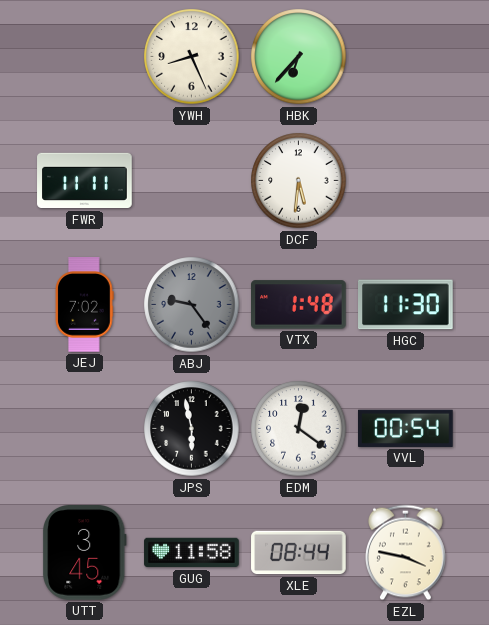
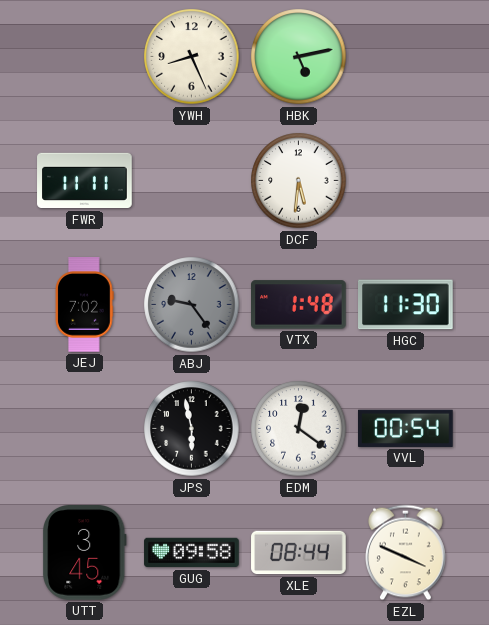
HBK: 6:37 -> 5:13
GUG: 11:58 -> 09:58
EZL: 3:47 -> 3:49
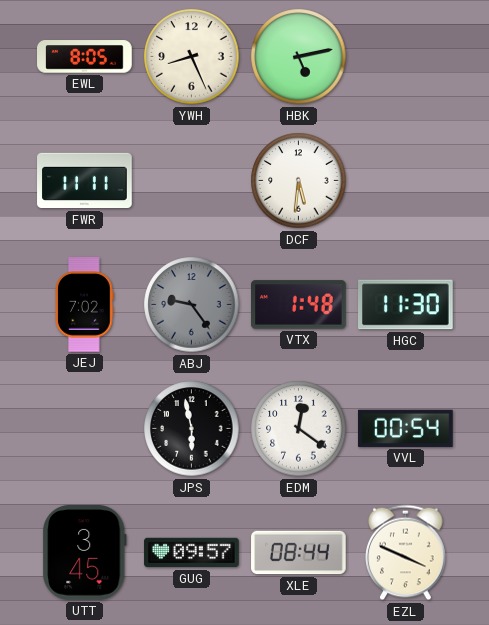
EWL: none -> 8:05
GUG: 09:58 -> 09:57
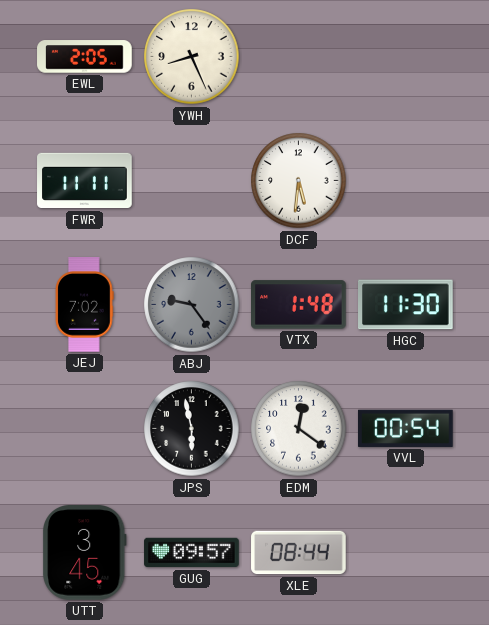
EWL: 8:05 -> 2:05
HBK: 5:13 -> none
EZL: 3:49 -> none
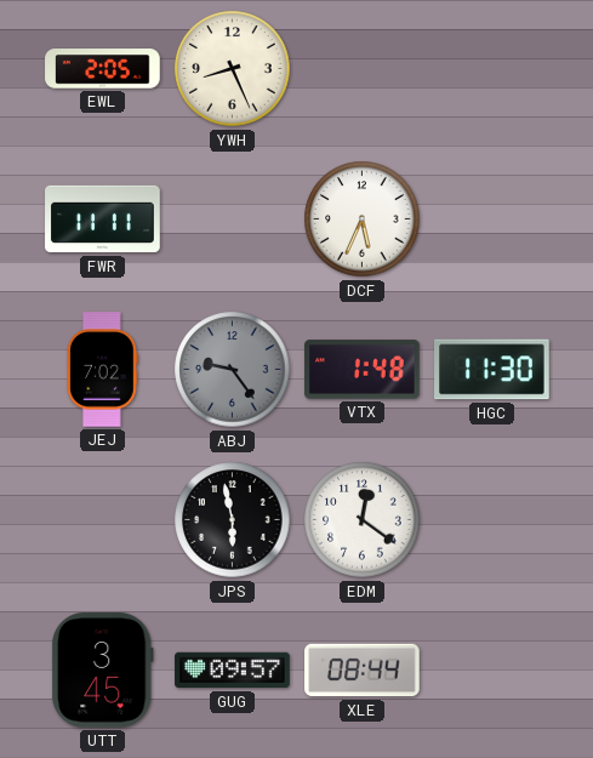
DCF: 5:31 -> 5:34
VVL: 00:54 -> none
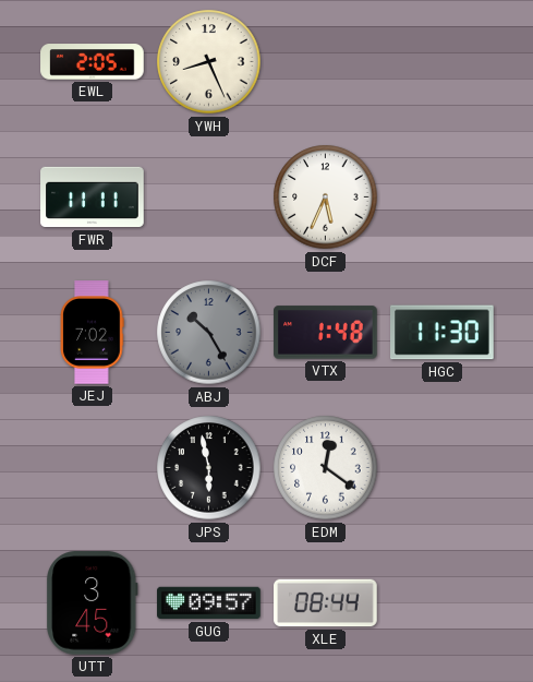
ABJ: 9:24 -> 10:25
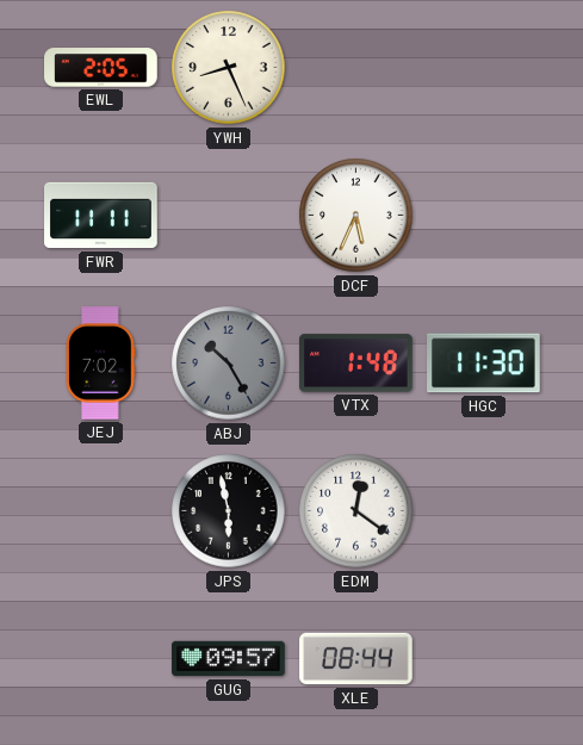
UTT: 3:45 -> none
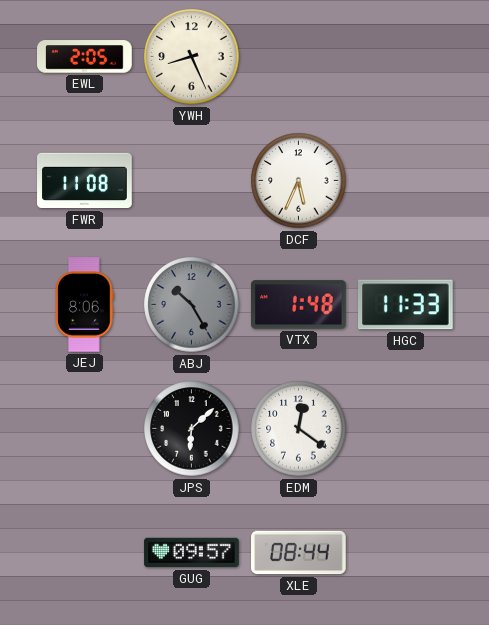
FWR: 11:11 -> 11:08
JEJ: 7:02 -> 8:06
HGC: 11:30 -> 11:33
JPS: 5:58 -> 6:08
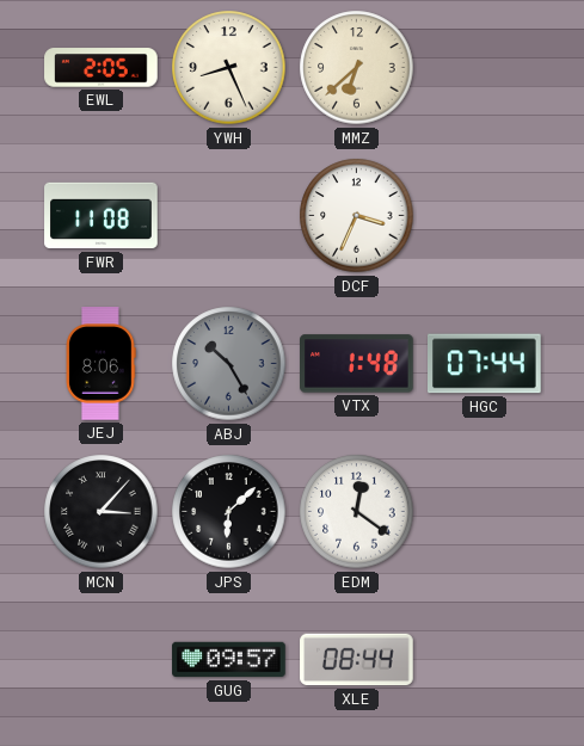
MMZ: none -> 6:38
DCF: 5:34 -> 3:34
HGC: 11:33 -> 07:44
MCN: none -> 3:07
